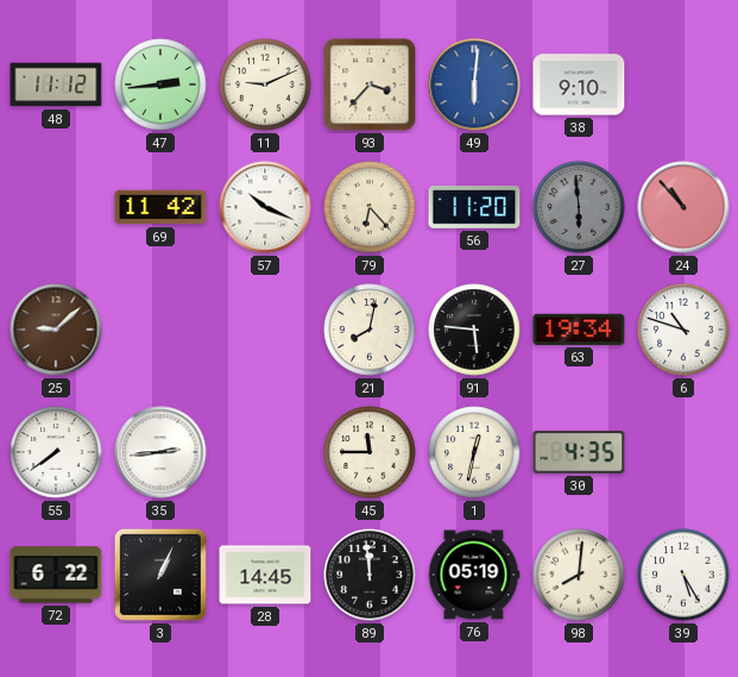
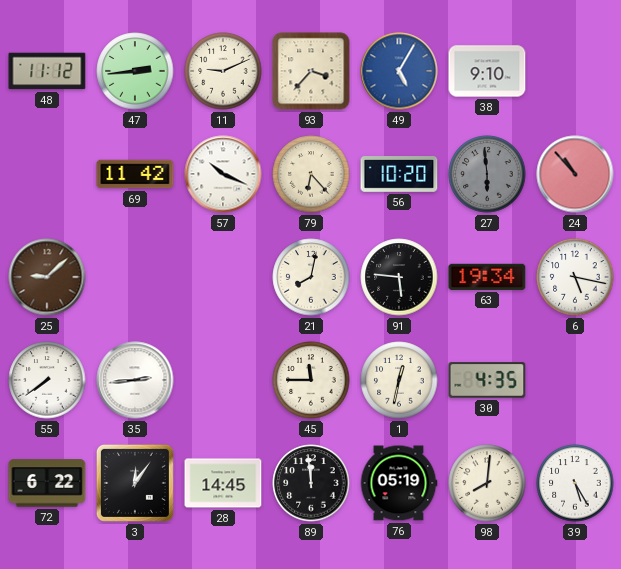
49: 6:01 -> 5:05
56: 11:20 -> 10:20
6: 10:48 -> 5:17
3: 1:04 -> 12:06
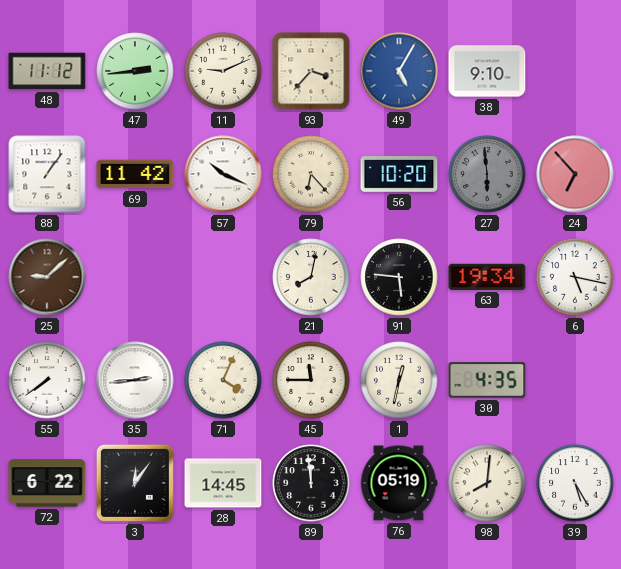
88: none -> 1:06
24: 10:53 -> 6:53
71: none -> 4:04
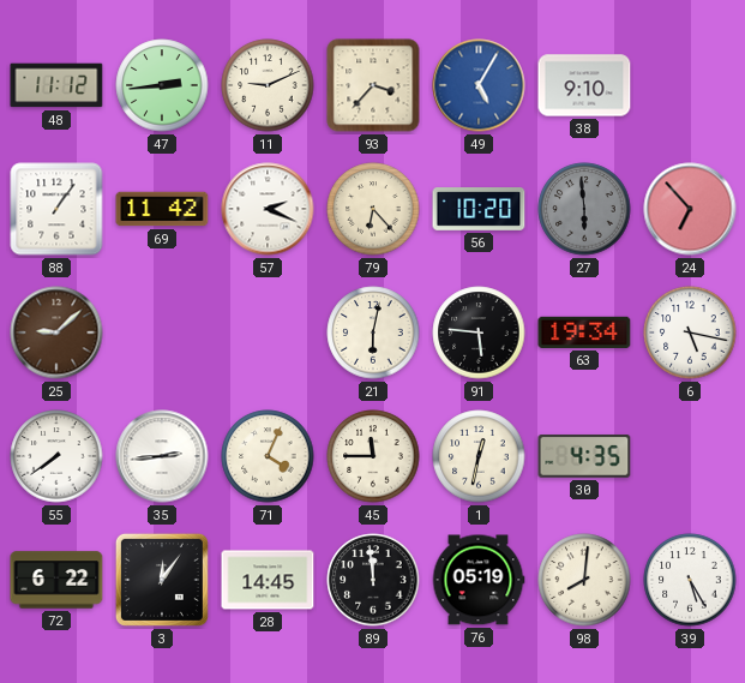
57: 10:19 -> 2:19
21: 8:02 -> 6:02
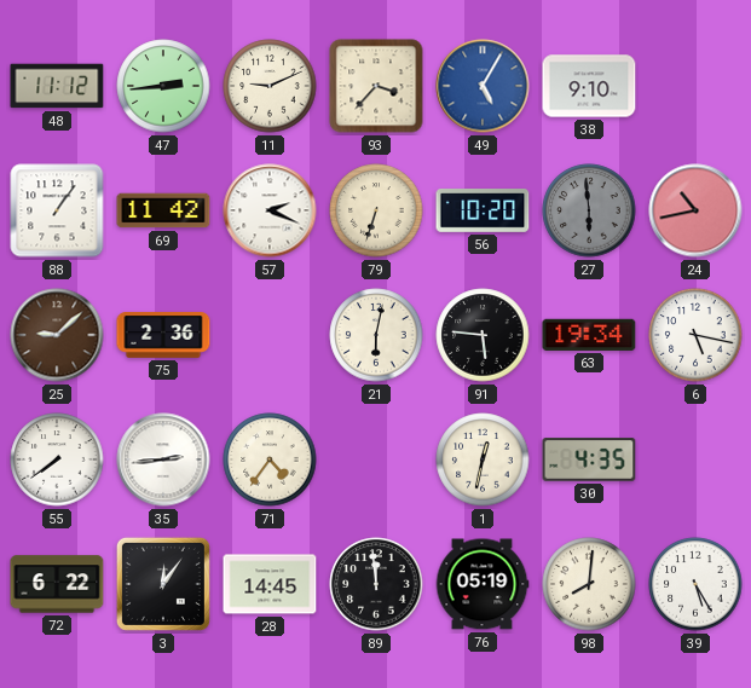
79: 6:23 -> 6:33
24: 6:53 -> 10:43
75: none -> 2:36
71: 4:04 -> 4:36
45: 11:45 -> none
